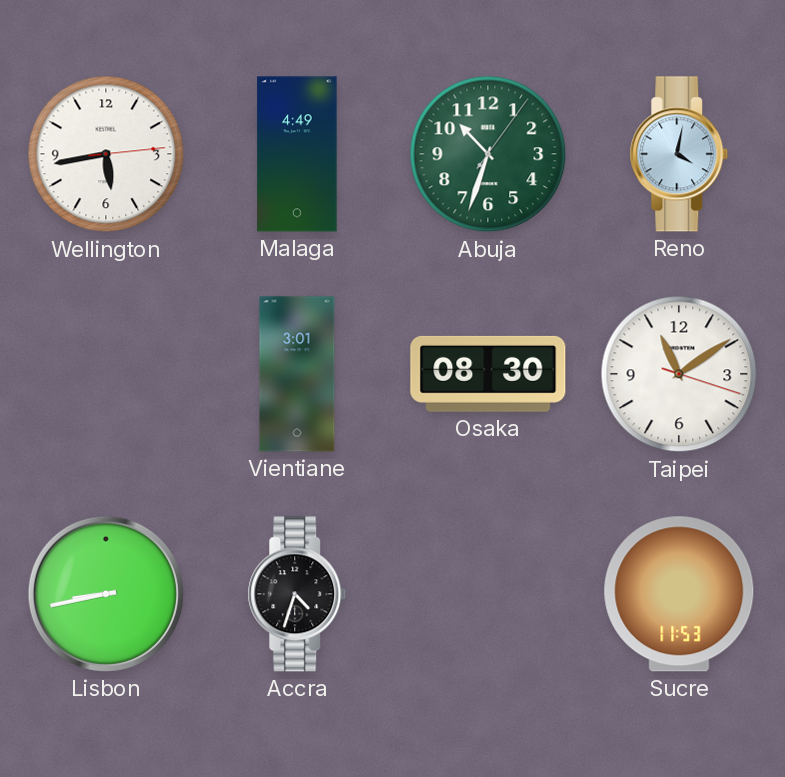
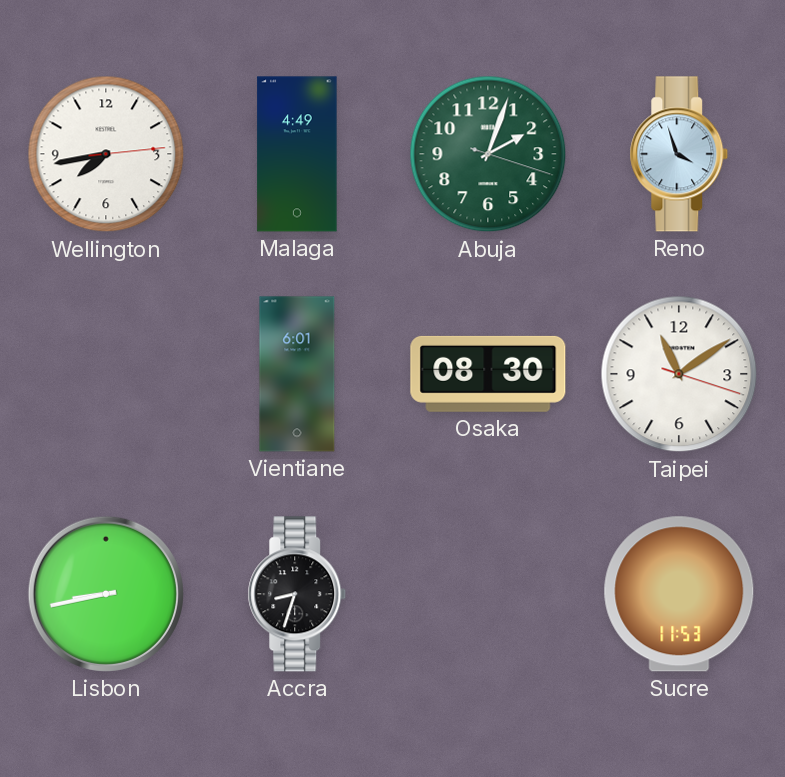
Wellington: 5:43 -> 7:43
Abuja: 10:33 -> 2:03
Reno: 4:02 -> 3:57
Vientiane: 3:01 -> 6:01
Accra: 4:33 -> 8:33
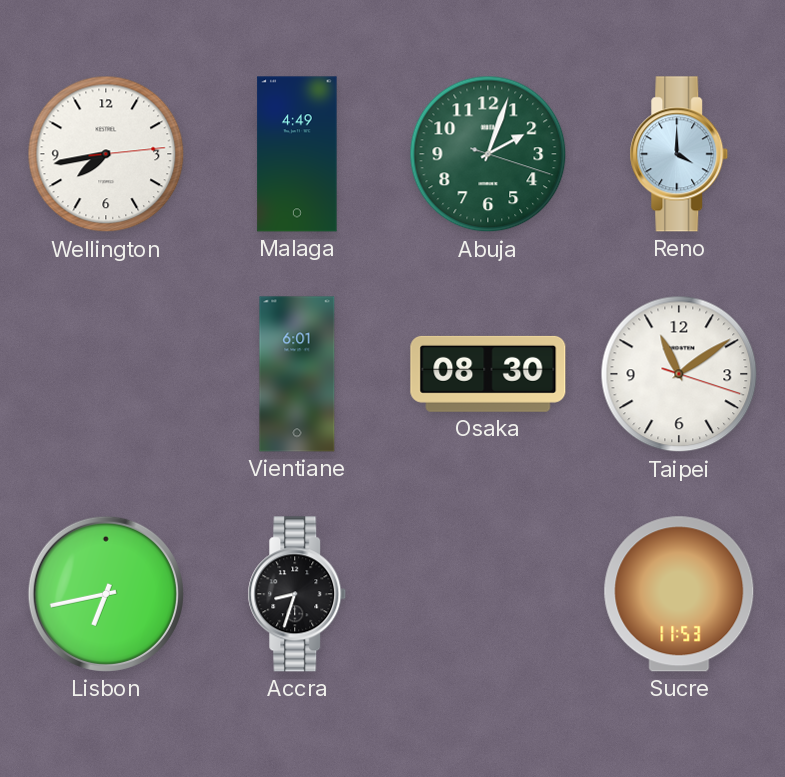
Reno: 3:57 -> 4:00
Lisbon: 8:43 -> 6:43
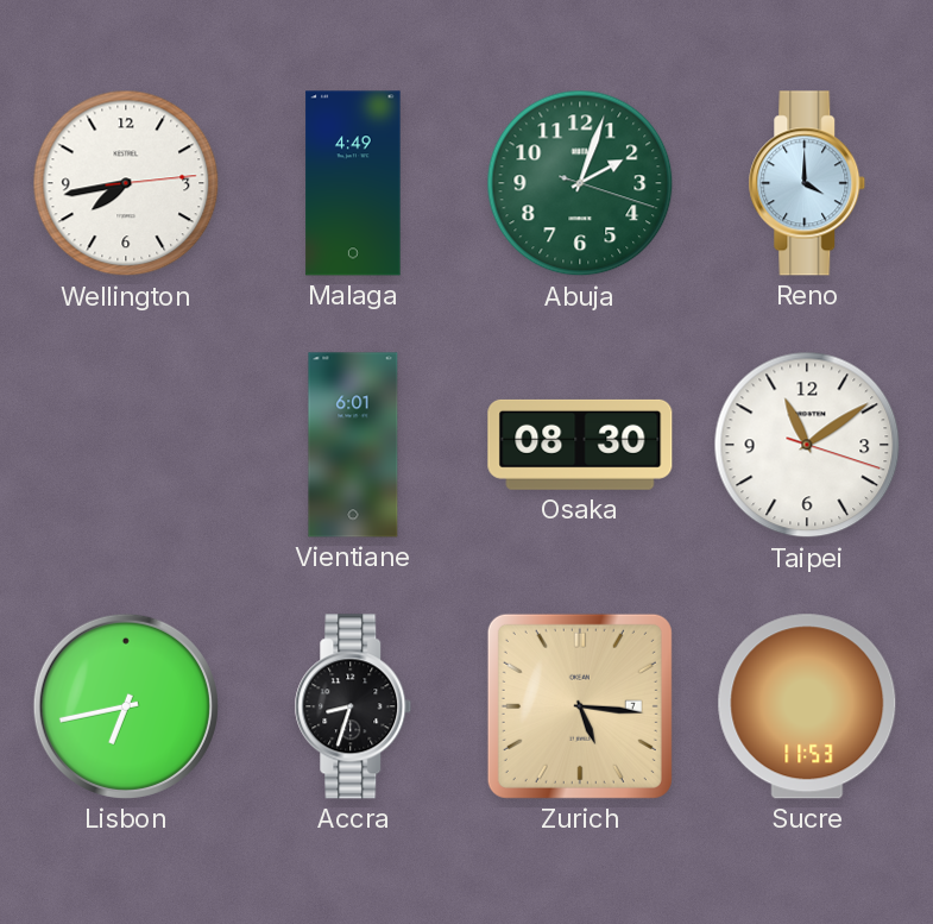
Zurich: none -> 5:16
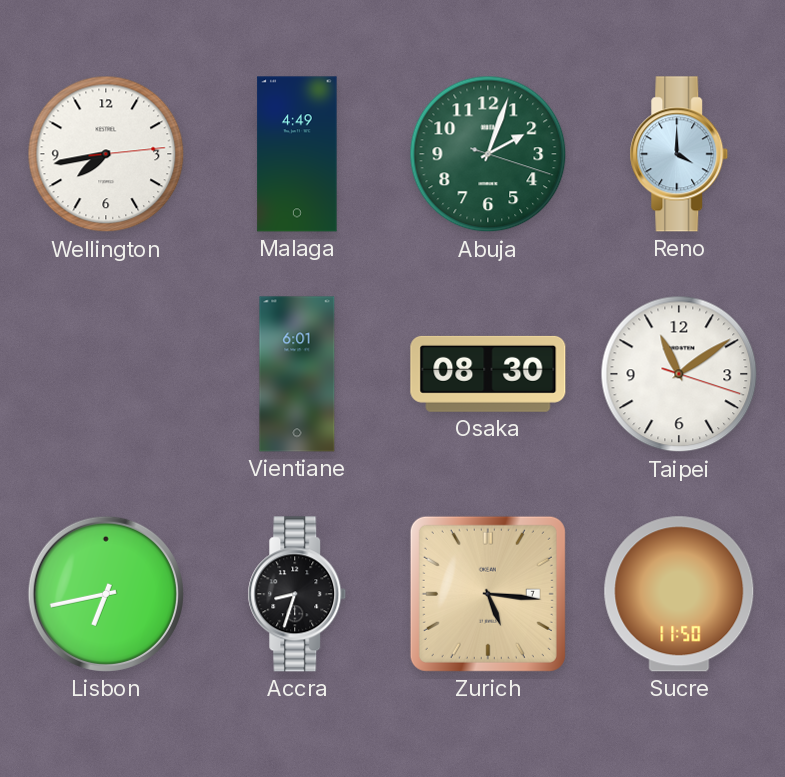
Sucre: 11:53 -> 11:50
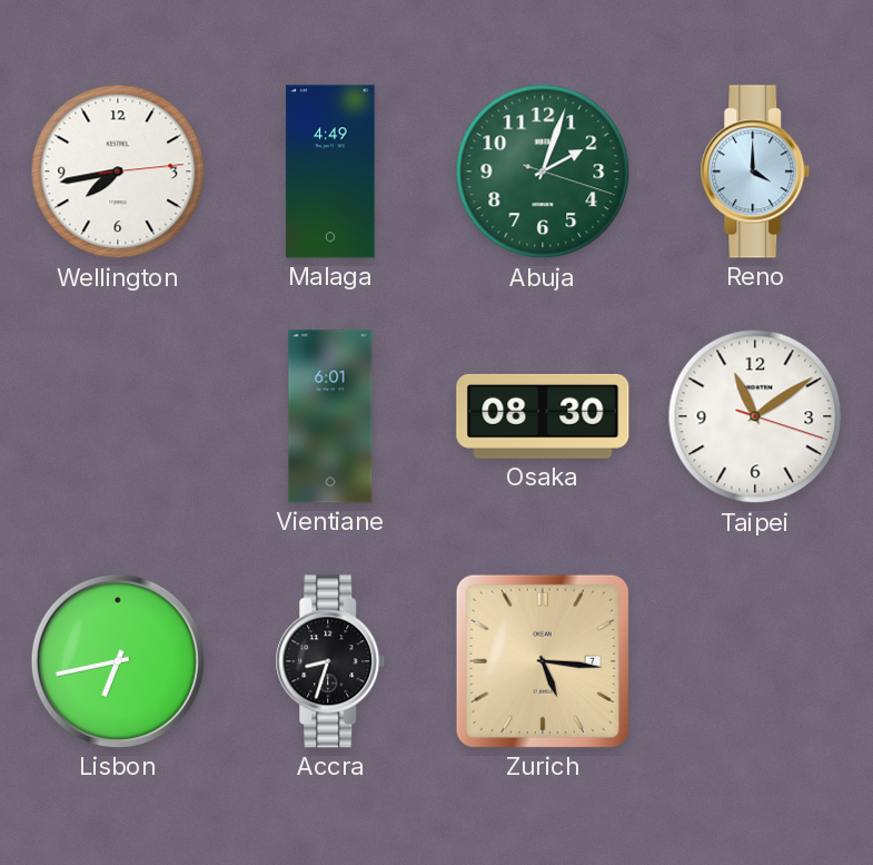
Sucre: 11:50 -> none
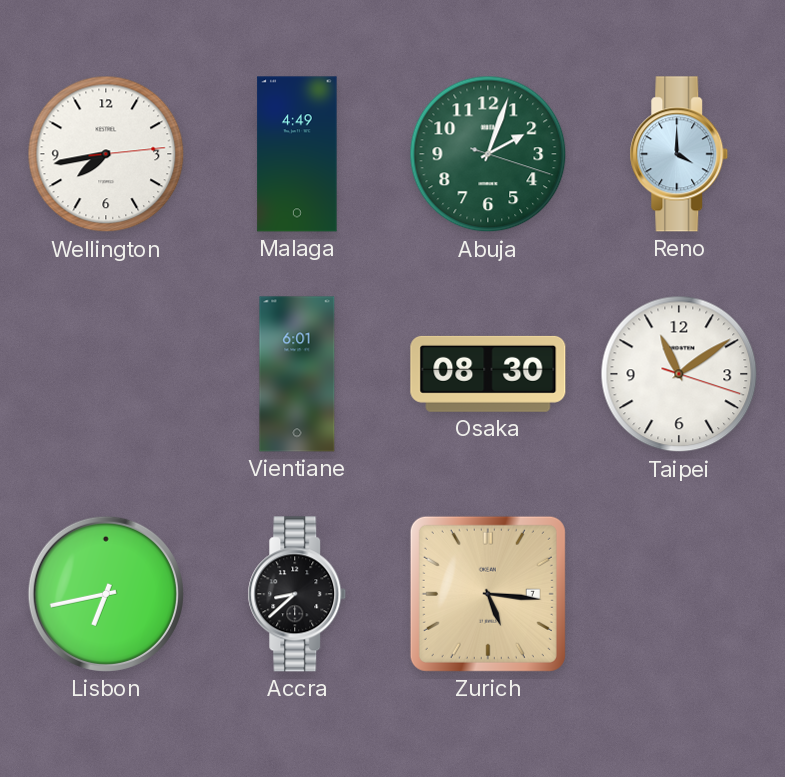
Accra: 8:33 -> 8:38
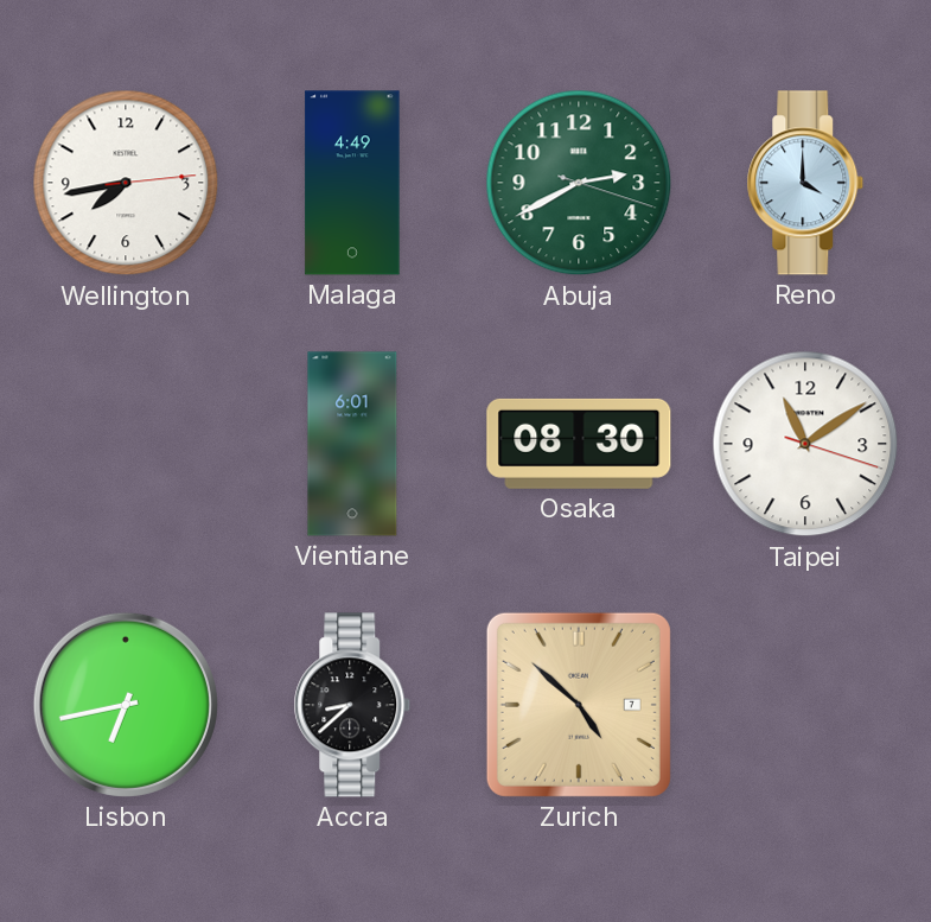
Abuja: 2:03 -> 2:40
Zurich: 5:16 -> 4:52
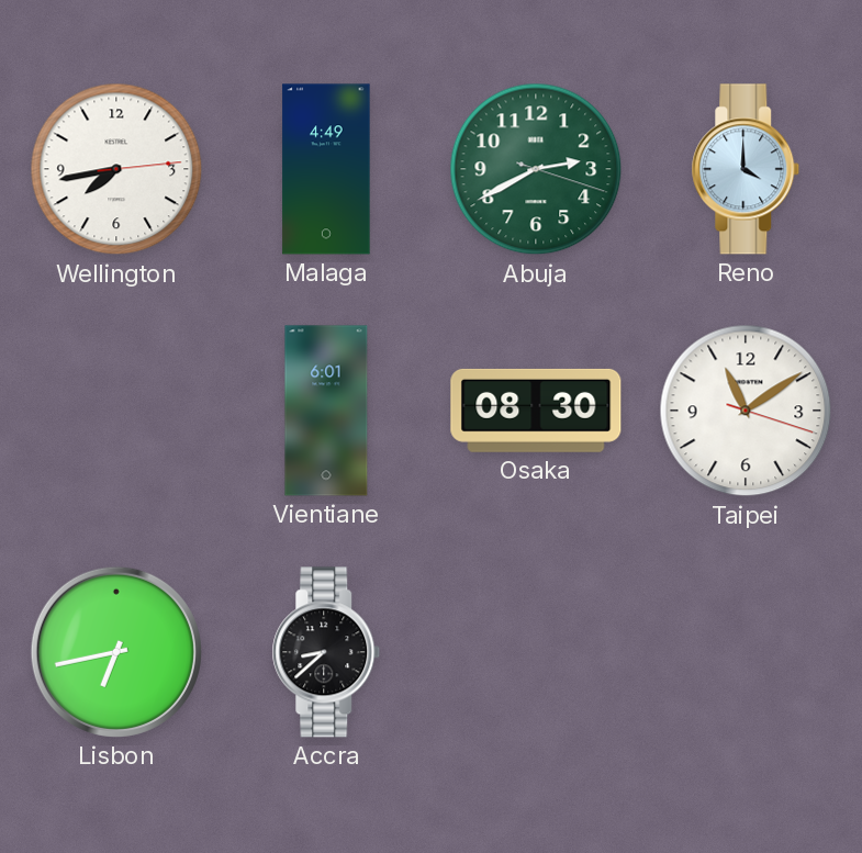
Zurich: 4:52 -> none
